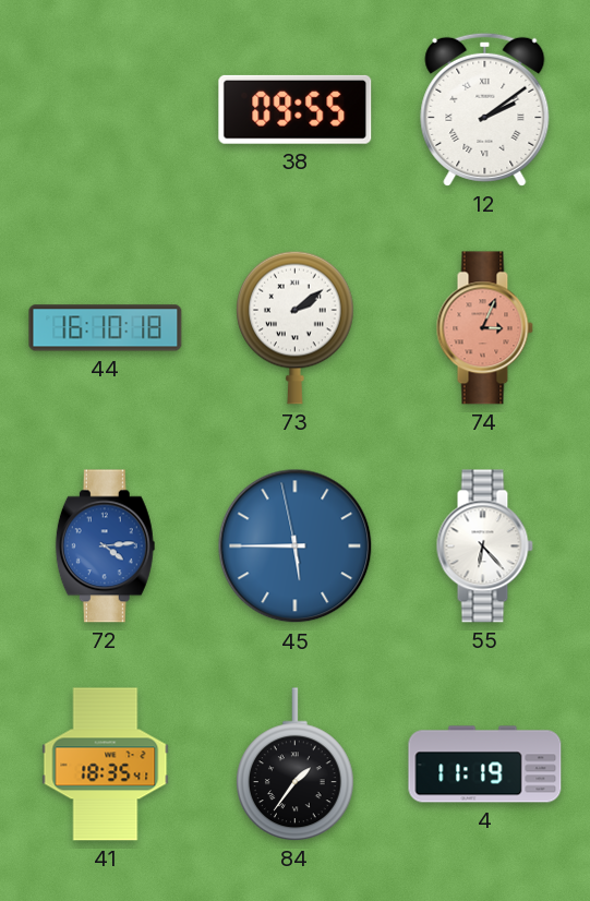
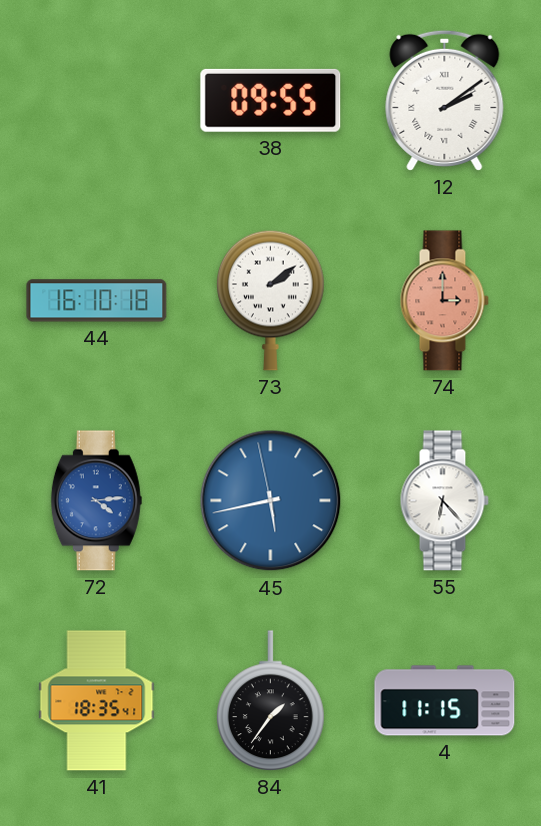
74: 3:04 -> 3:00
45: 5:44 -> 5:42
4: 11:19 -> 11:15
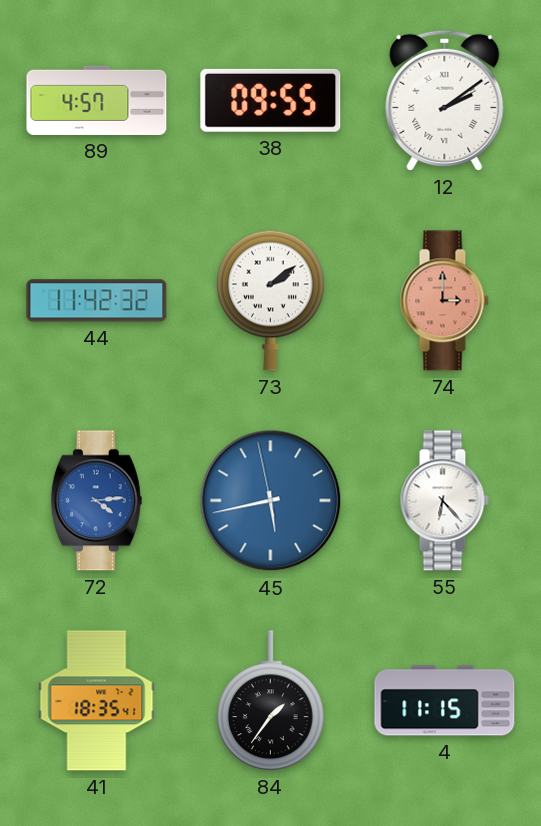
89: none -> 4:57
44: 16:10 -> 11:42
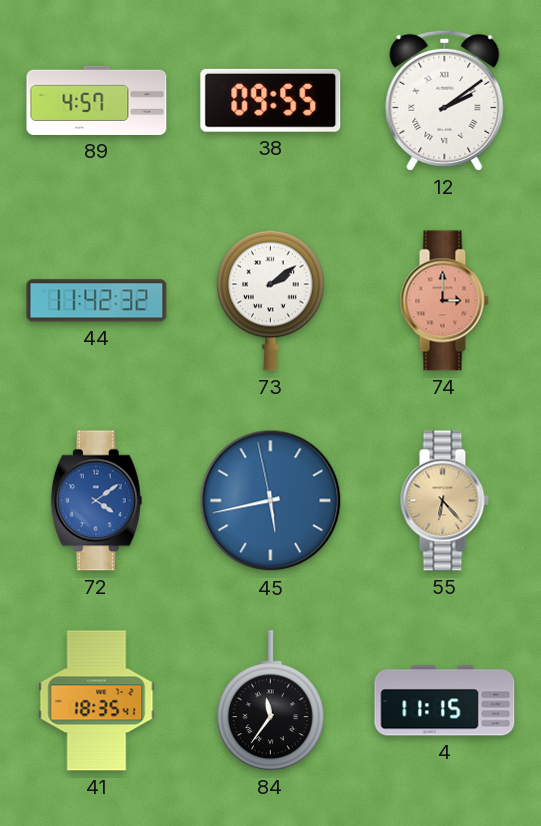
72: 4:14 -> 4:09
55 dial: white -> champagne
84: 1:36 -> 11:36
